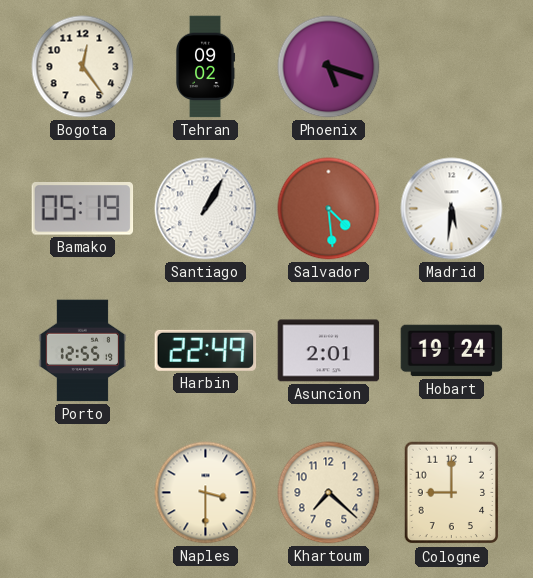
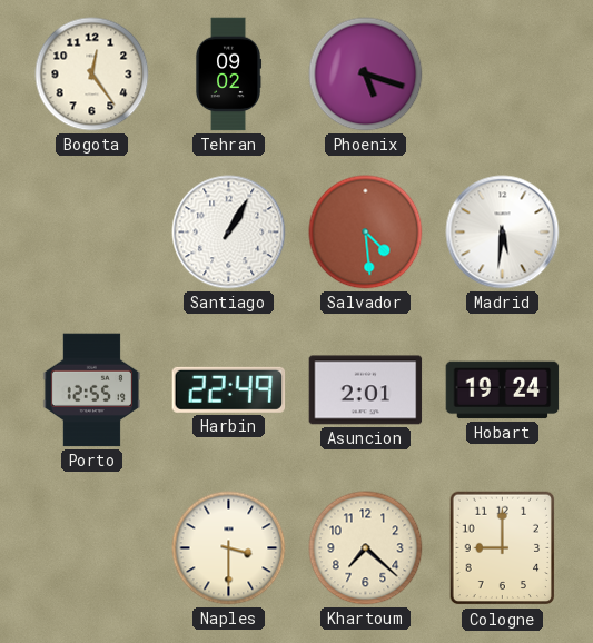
Bamako: 05:19 -> none
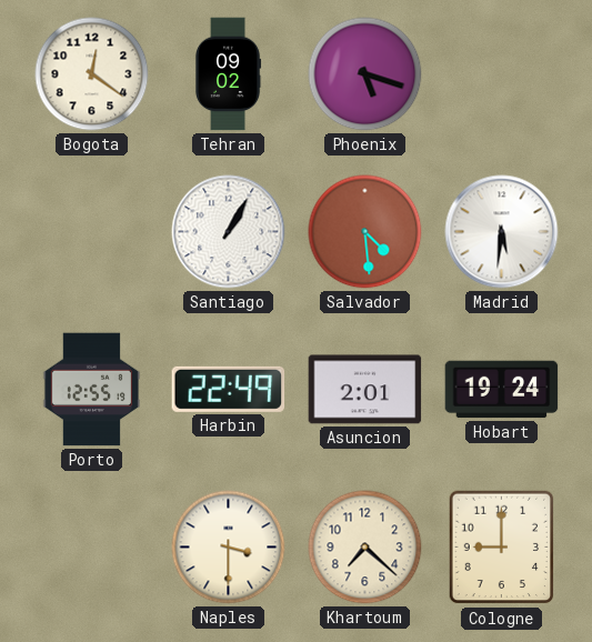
Bogota: 12:24 -> 12:21
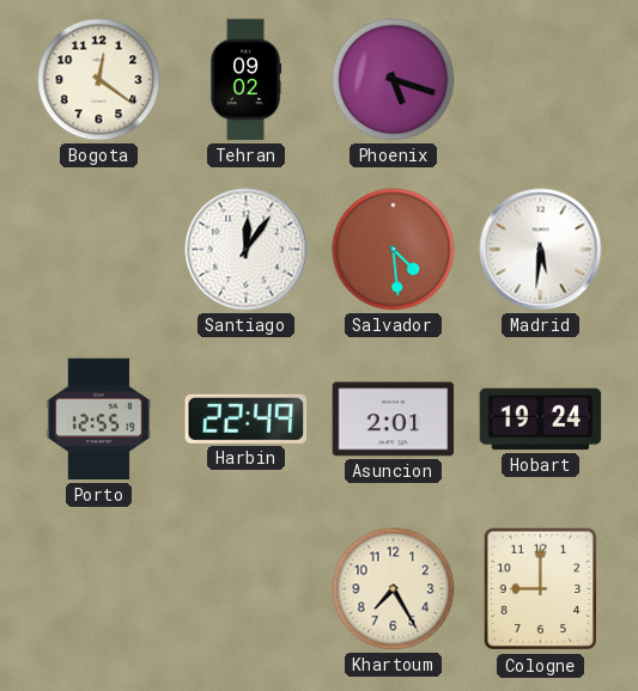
Santiago: 1:05 -> 12:06
Naples: 3:30 -> none
Khartoum: 7:22 -> 7:25
